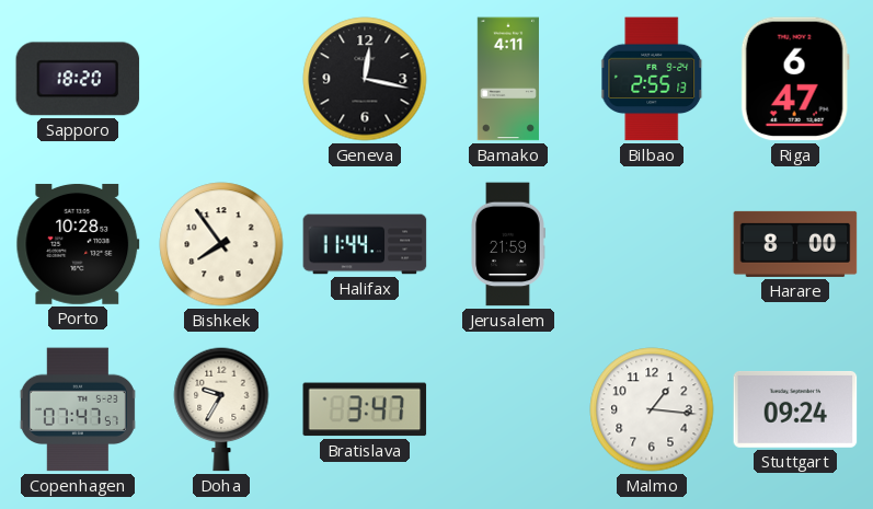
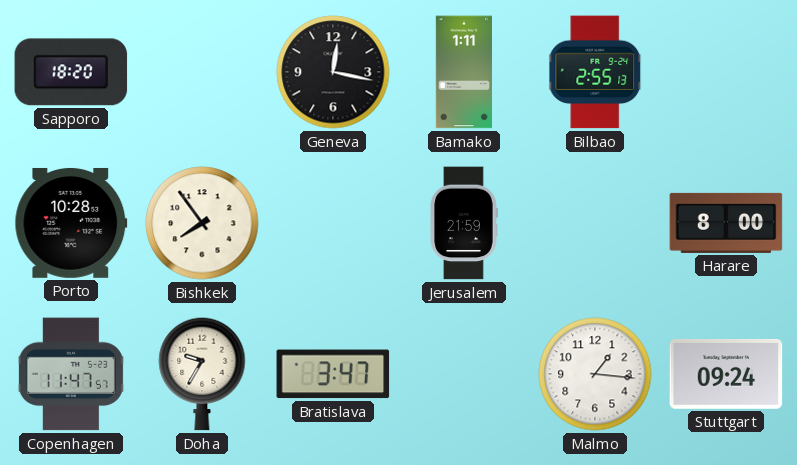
Bamako: 4:11 -> 1:11
Riga: 6:47 -> none
Halifax: 11:44 -> none
Copenhagen: 07:47 -> 11:47
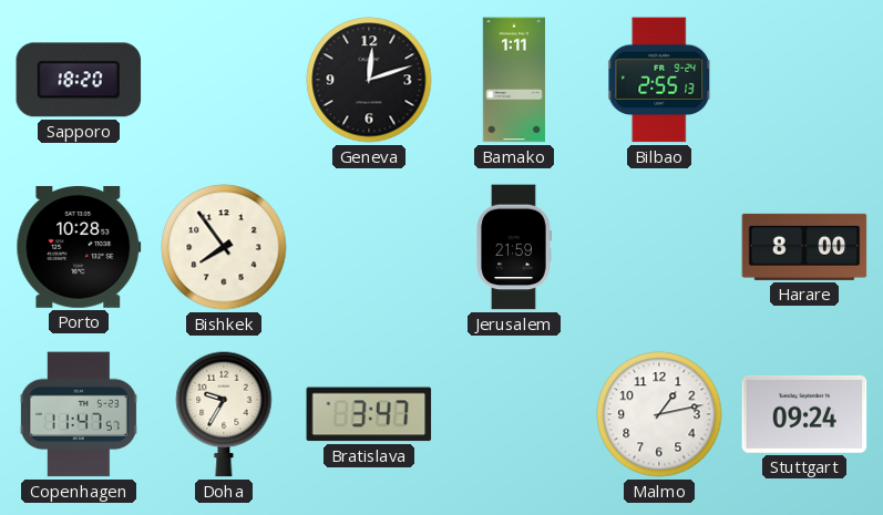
Geneva: 12:17 -> 12:12
Malmo: 1:16 -> 1:13
